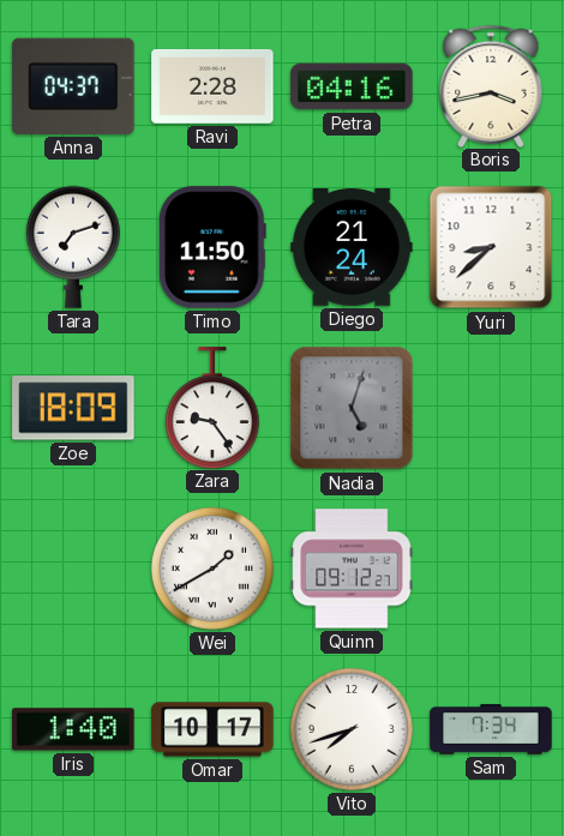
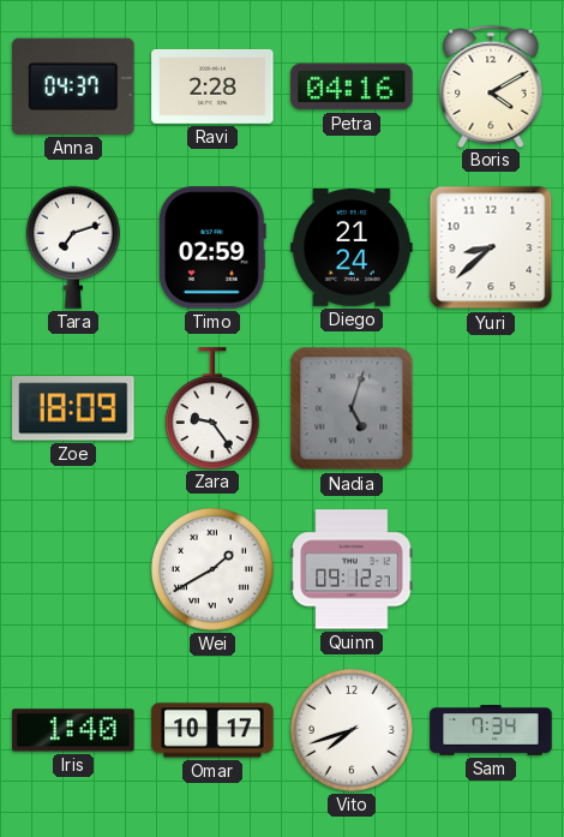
Boris: 3:43 -> 4:10
Timo: 11:50 -> 02:59
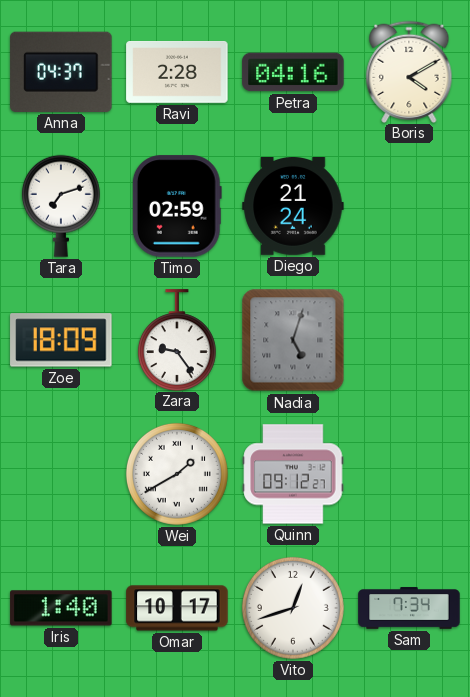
Yuri: 8:38 -> none
Vito: 7:42 -> 12:42
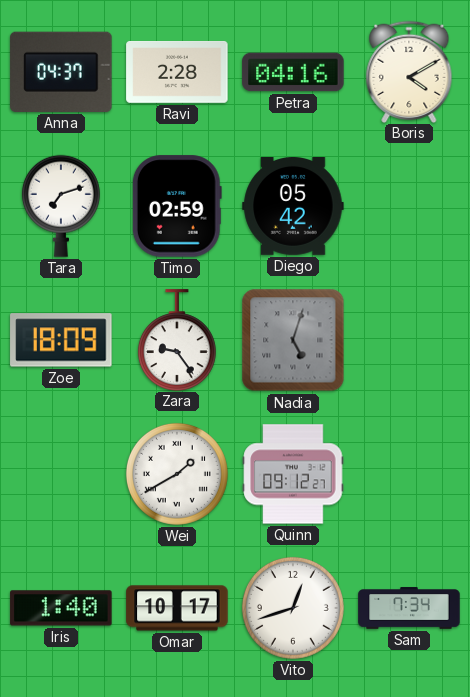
Diego: 21:24 -> 05:42
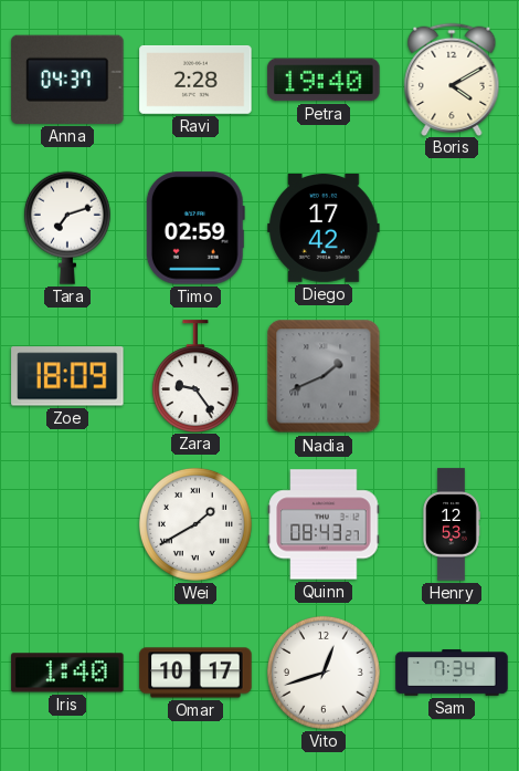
Petra: 04:16 -> 19:40
Diego: 05:42 -> 17:42
Nadia: 5:03 -> 1:41
Quinn: 09:12 -> 08:43
Henry: none -> 12:53
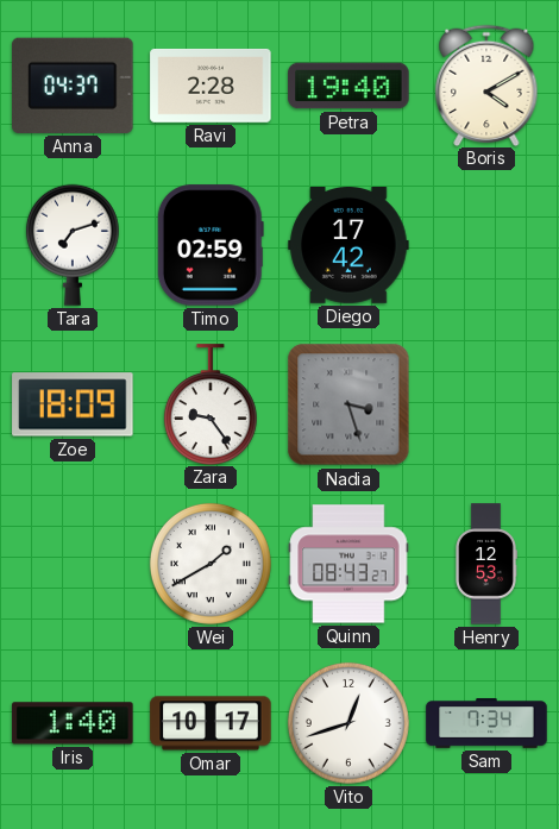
Nadia: 1:41 -> 3:27
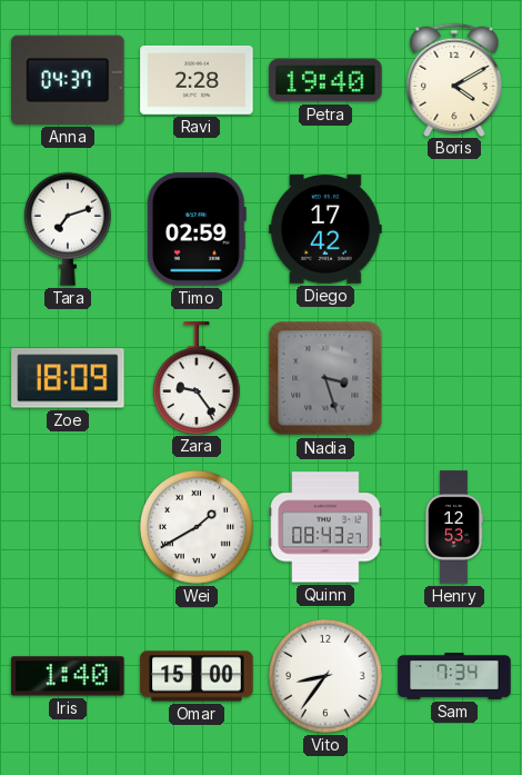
Omar: 10:17 -> 15:00
Vito: 12:42 -> 8:36
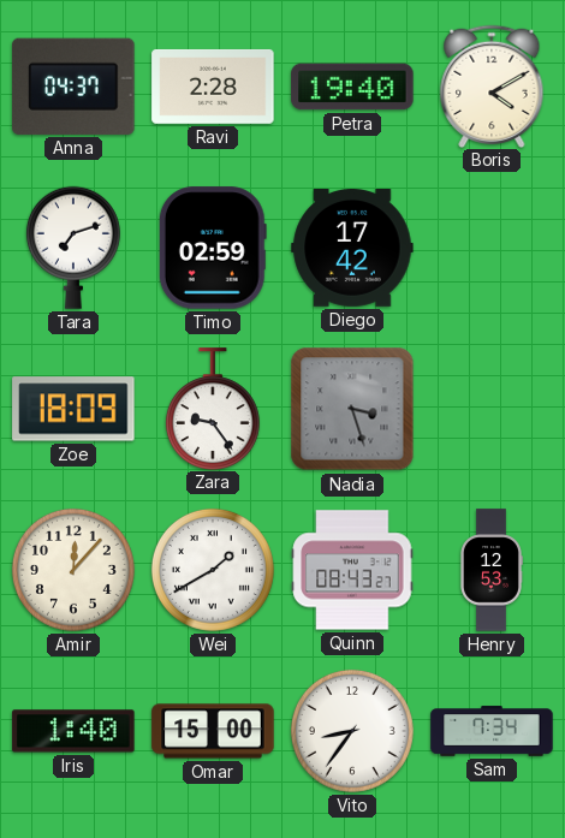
Amir: none -> 12:07
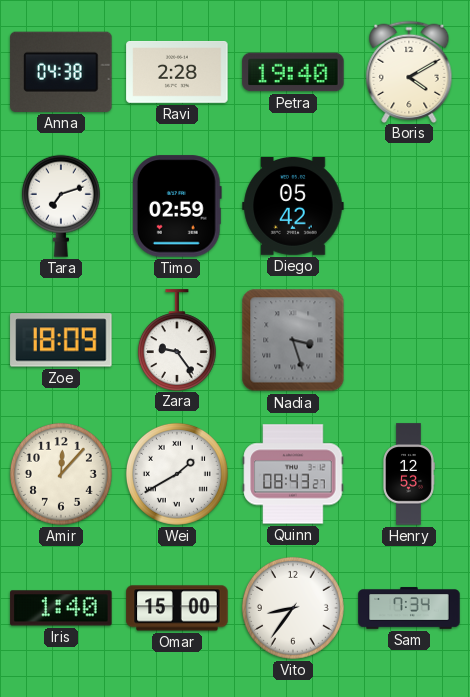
Anna: 04:37 -> 04:38
Diego: 17:42 -> 05:42
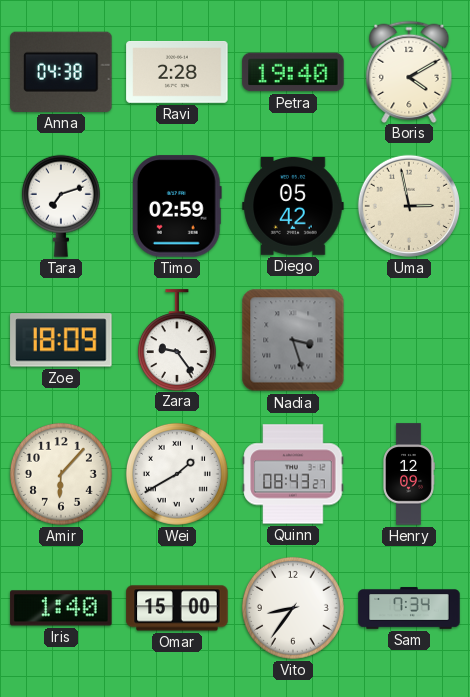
Uma: none -> 2:58
Amir: 12:07 -> 6:07
Henry: 12:53 -> 12:09
